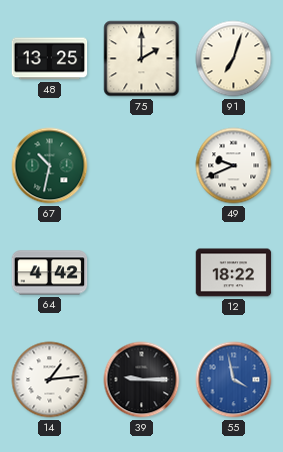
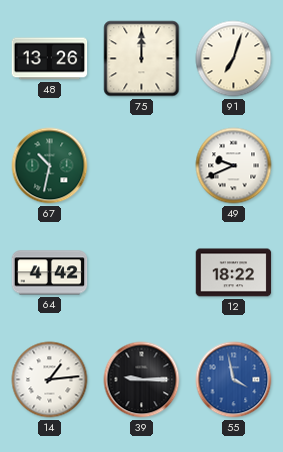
48: 13:25 -> 13:26
75: 2:00 -> 12:00
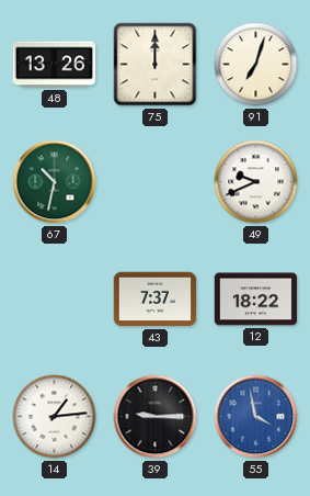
64: 4:42 -> none
43: none -> 7:37
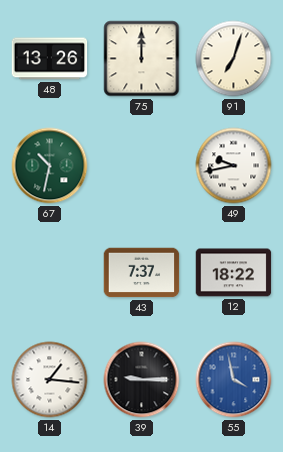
49: 9:41 -> 9:43
14: 1:14 -> 1:16
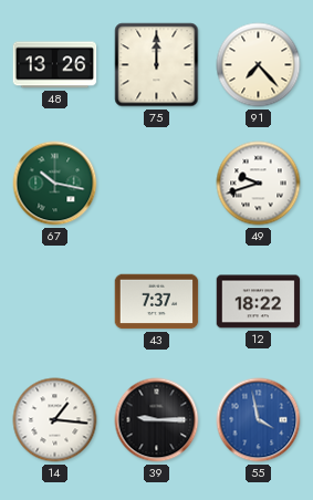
91: 7:03 -> 7:23
67: 10:32 -> 10:17
49: 9:43 -> 9:42
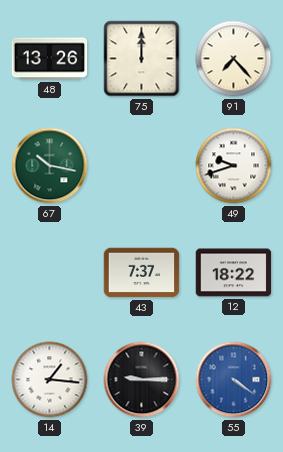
55: 3:58 -> 4:21
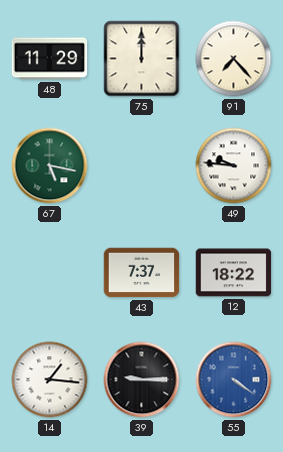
48: 13:26 -> 11:29
67: 10:17 -> 5:17
49: 9:42 -> 9:46
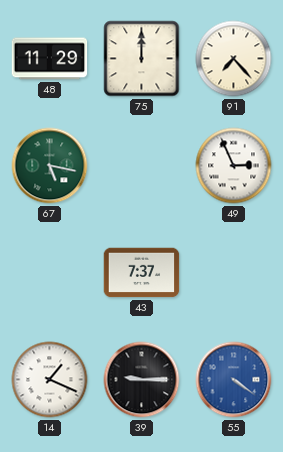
49: 9:46 -> 2:56
12: 18:22 -> none
14: 1:16 -> 1:19
